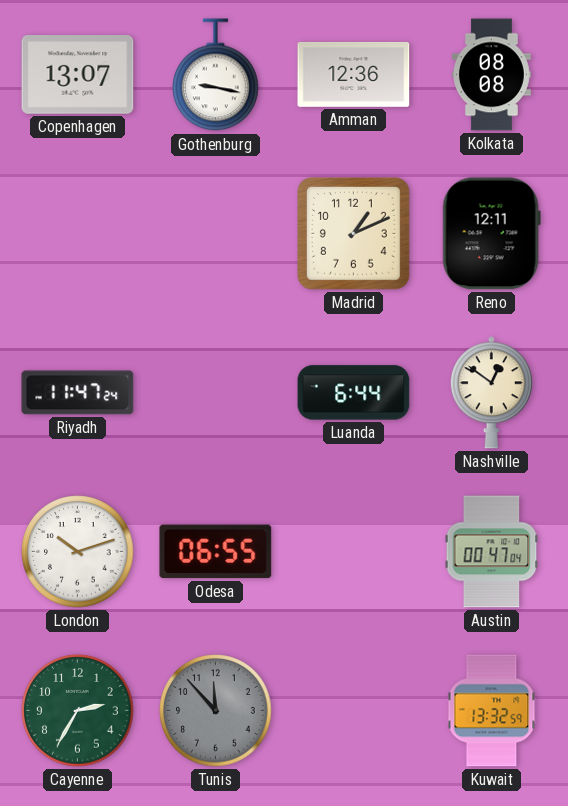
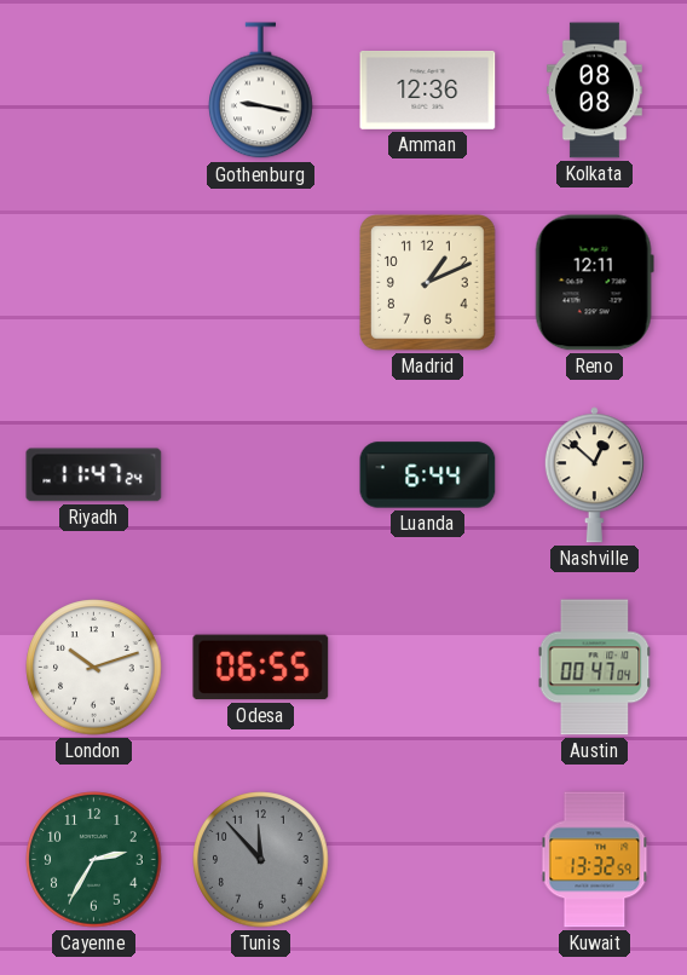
Copenhagen: 13:07 -> none
Nashville: 12:51 -> 12:52
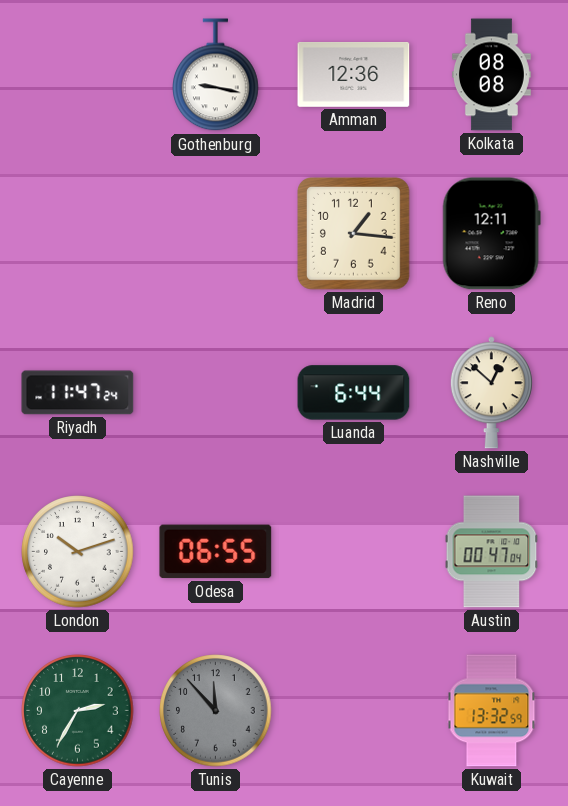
Madrid: 1:11 -> 1:16
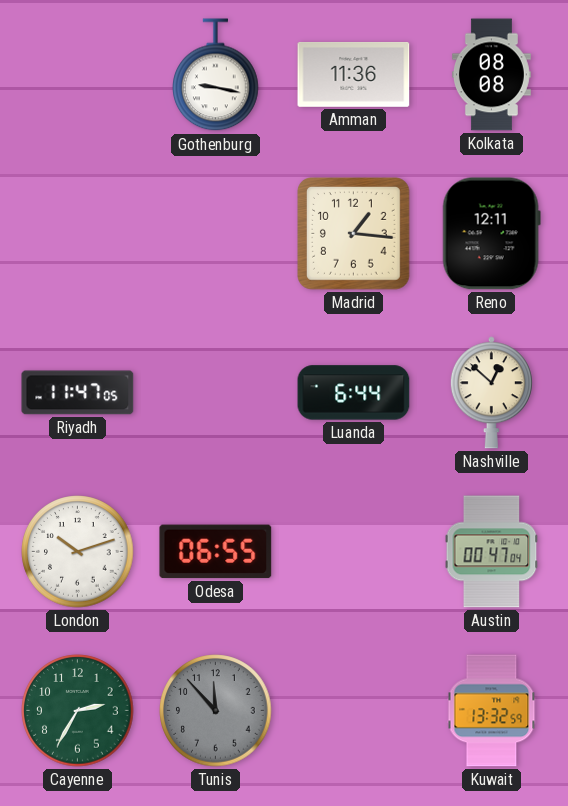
Amman: 12:36 -> 11:36
Riyadh: 11:47:24 -> 11:47:05
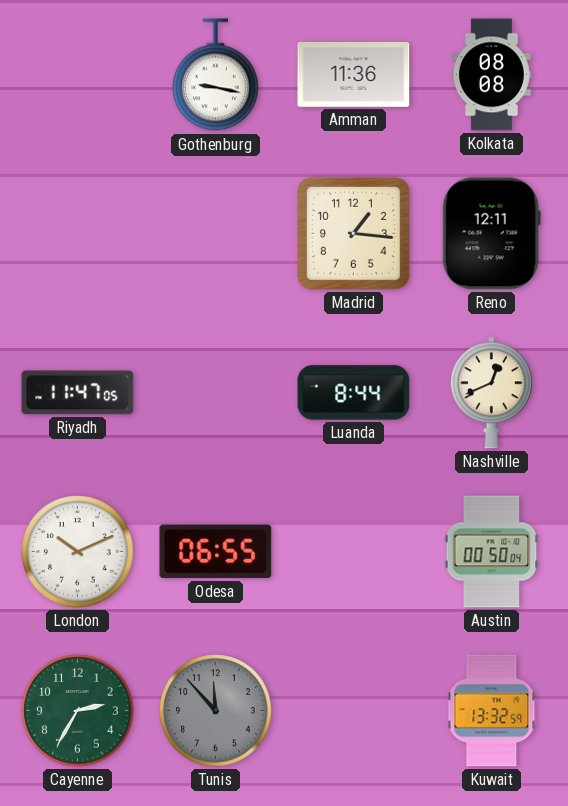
Luanda: 6:44 -> 8:44
Nashville: 12:52 -> 12:41
London: 10:12 -> 10:11
Austin: 00:47 -> 00:50
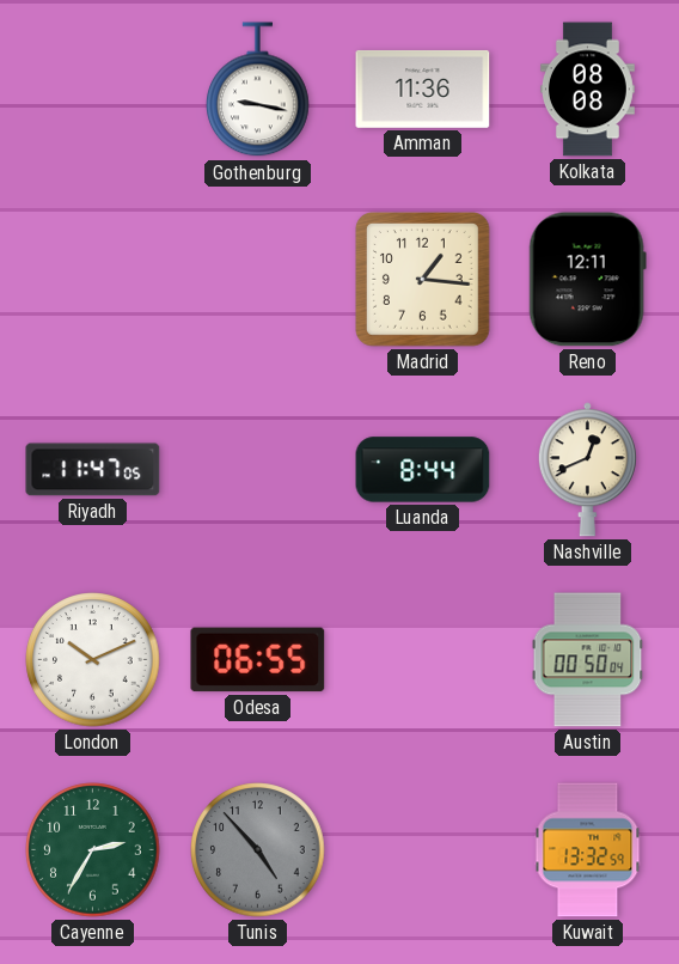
Tunis: 11:53 -> 4:53
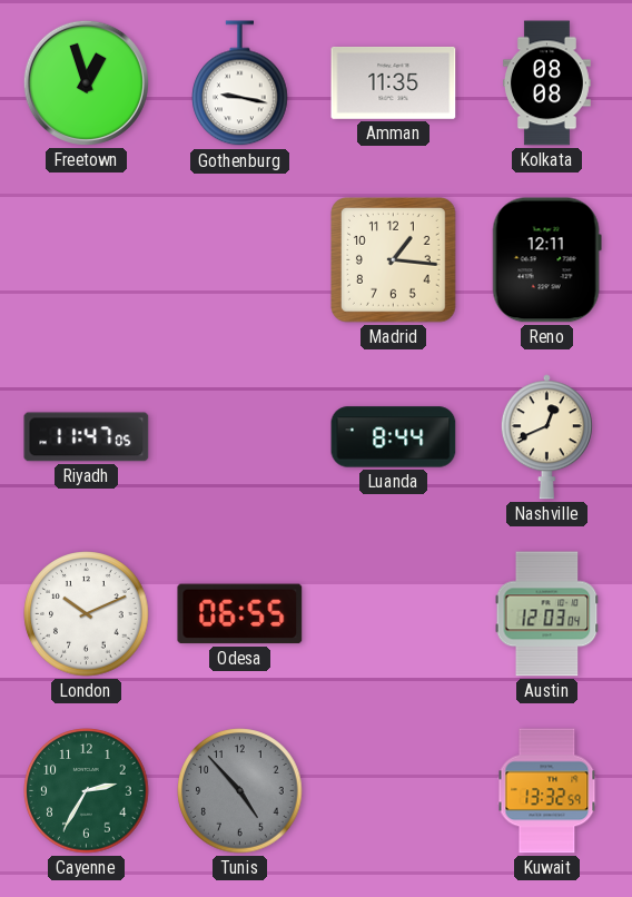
Freetown: none -> 12:57
Amman: 11:36 -> 11:35
Austin: 00:50 -> 12:03
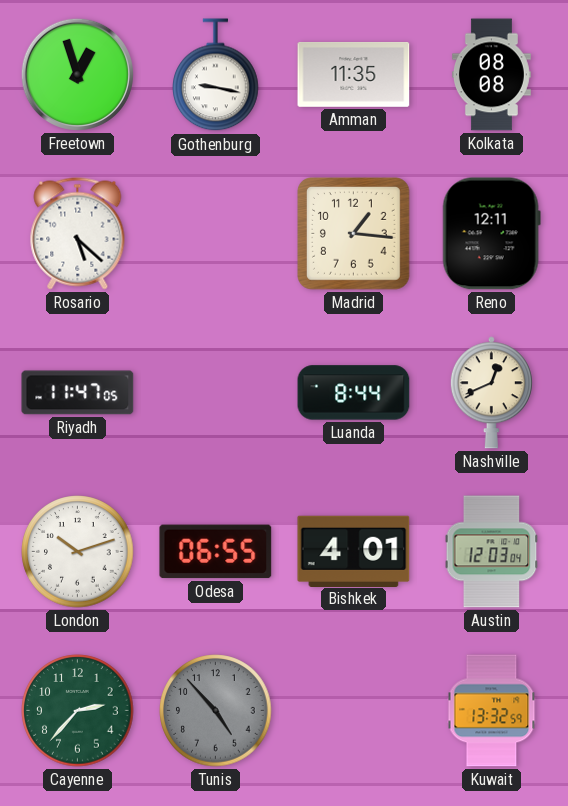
Rosario: none -> 5:22
London: 10:11 -> 10:12
Bishkek: none -> 4:01
Cayenne: 2:35 -> 2:37
